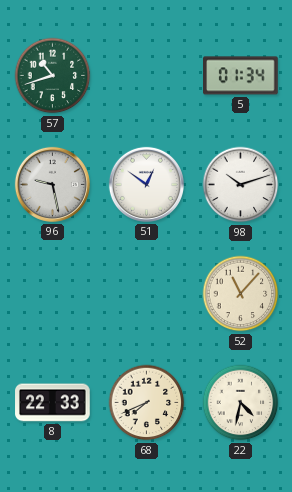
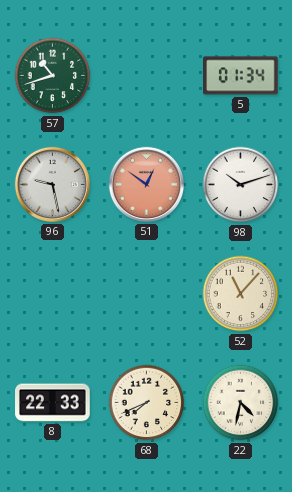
51 dial: white -> salmon
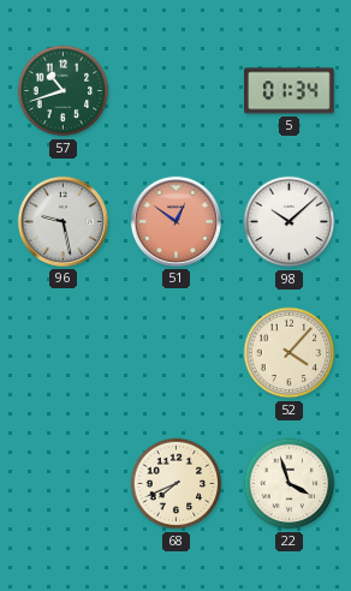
98: 10:12 -> 10:08
52: 11:07 -> 4:07
8: 22:33 -> none
22: 4:32 -> 3:57
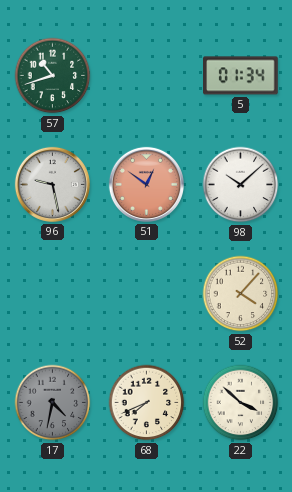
17: none -> 4:32
22: 3:57 -> 3:52
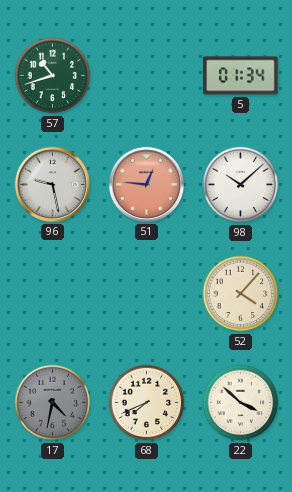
51: 12:51 -> 12:46
